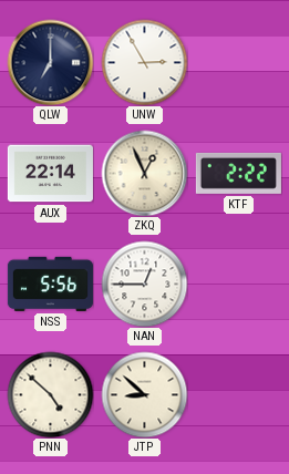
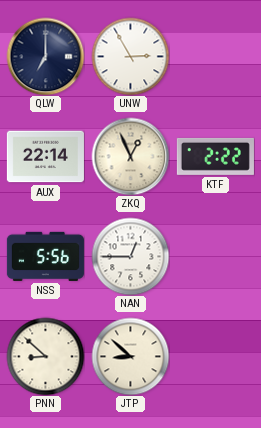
PNN: 4:52 -> 8:52
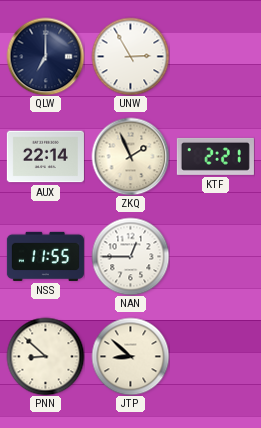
ZKQ: 12:56 -> 1:56
KTF: 2:22 -> 2:21
NSS: 5:56 -> 11:55
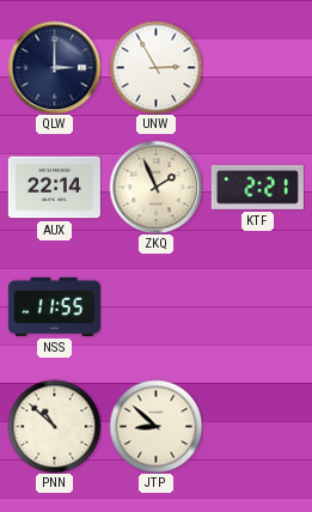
QLW: 7:00 -> 3:00
NAN: 12:45 -> none
PNN: 8:52 -> 10:52
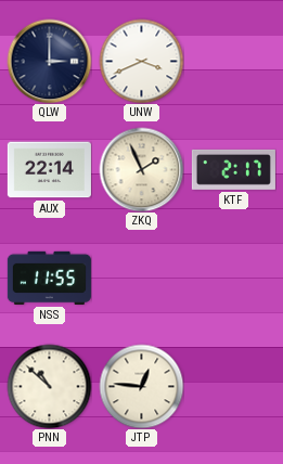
UNW: 2:55 -> 3:41
KTF: 2:21 -> 2:17
JTP: 8:52 -> 12:46
